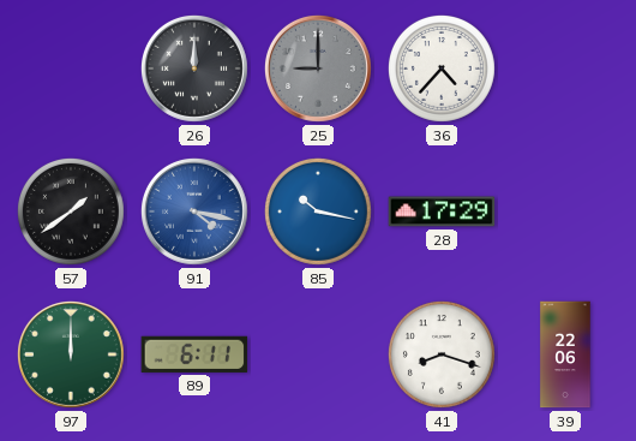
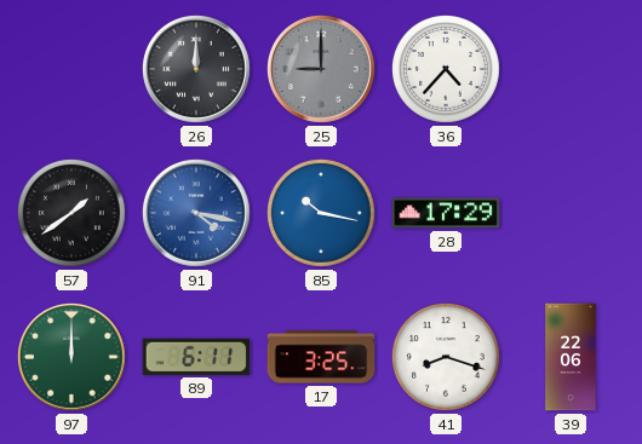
17: none -> 3:25
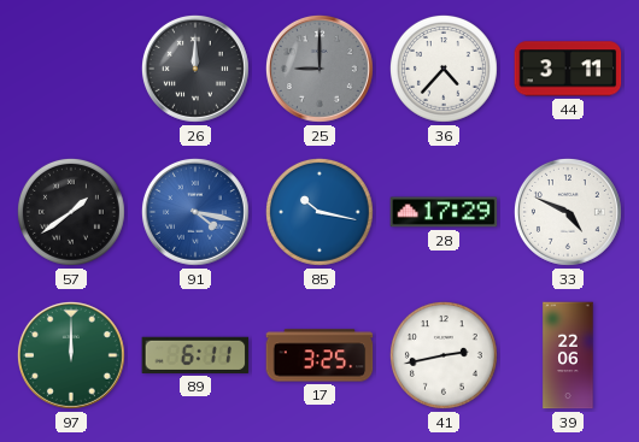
44: none -> 3:11
33: none -> 4:49
41: 8:18 -> 2:43
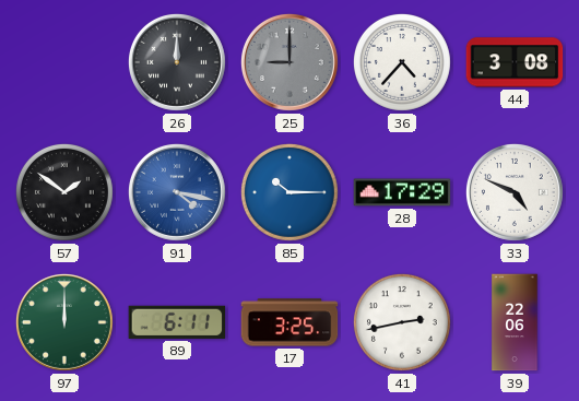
44: 3:11 -> 3:08
57: 1:39 -> 1:51
85: 10:17 -> 10:15
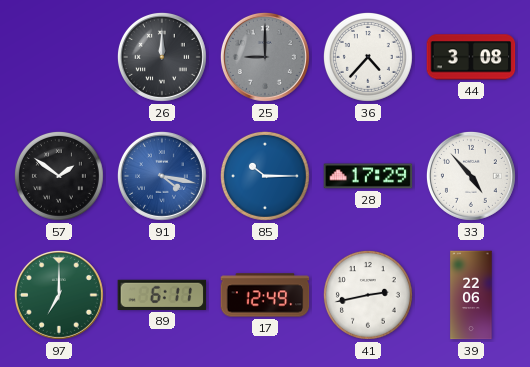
33: 4:49 -> 4:53
97: 12:00 -> 7:00
17: 3:25 -> 12:49
